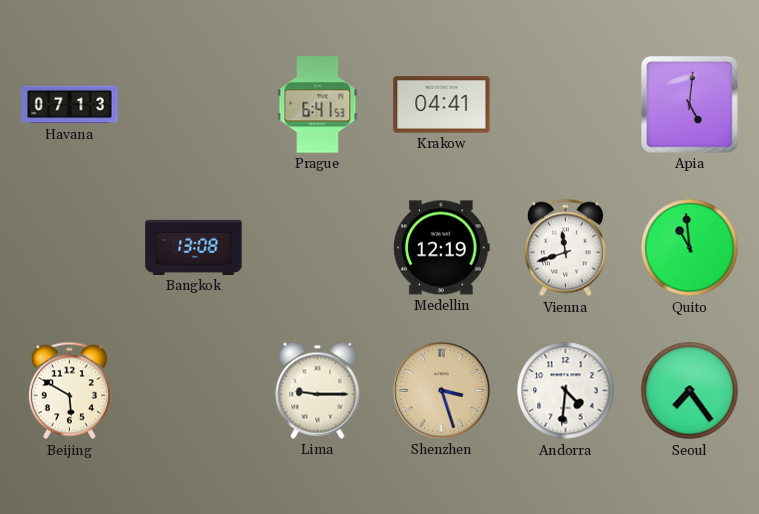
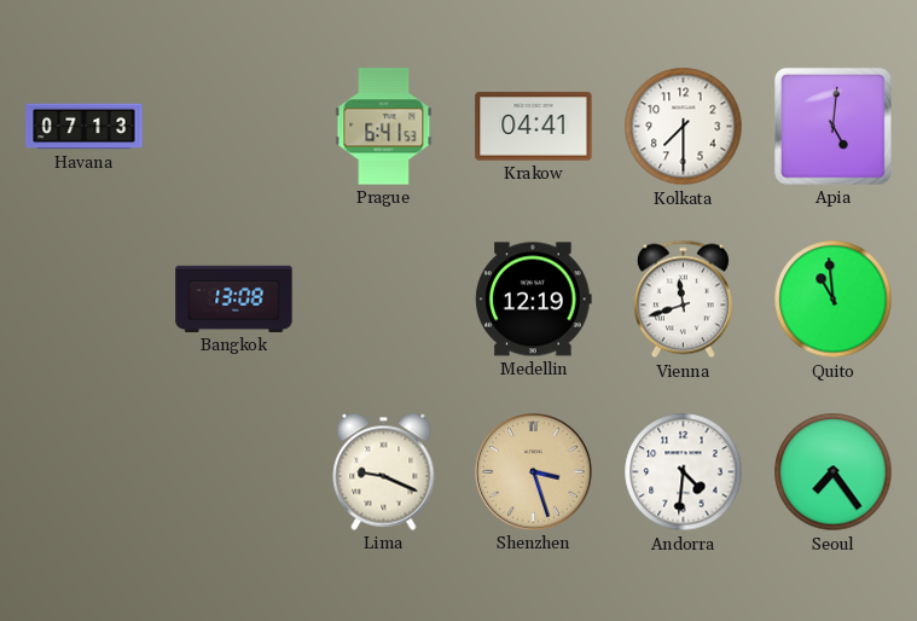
Kolkata: none -> 7:30
Beijing: 5:50 -> none
Lima: 9:15 -> 9:19
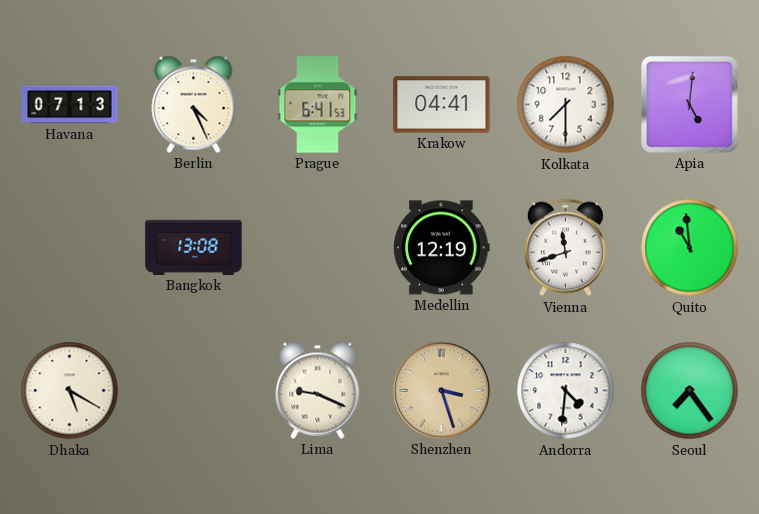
Berlin: none -> 4:26
Dhaka: none -> 5:20
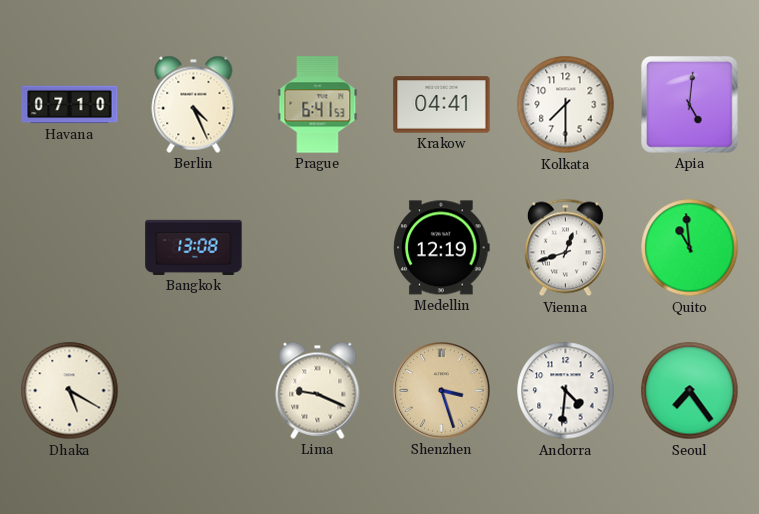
Havana: 07:13 -> 07:10
Vienna: 11:42 -> 12:42
